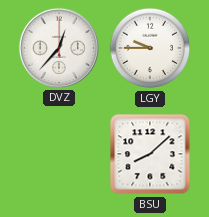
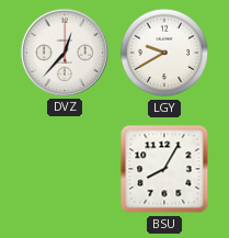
LGY: 9:45 -> 9:40
BSU: 8:08 -> 8:05
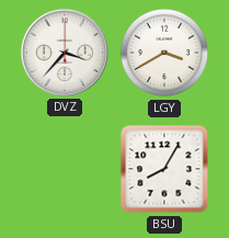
DVZ: 12:37 -> 3:37
LGY: 9:40 -> 3:40
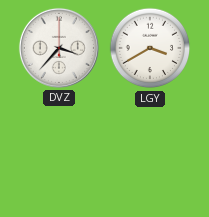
BSU: 8:05 -> none
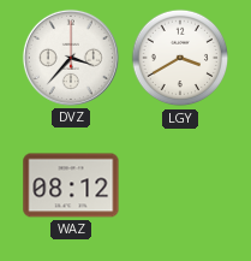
WAZ: none -> 08:12
